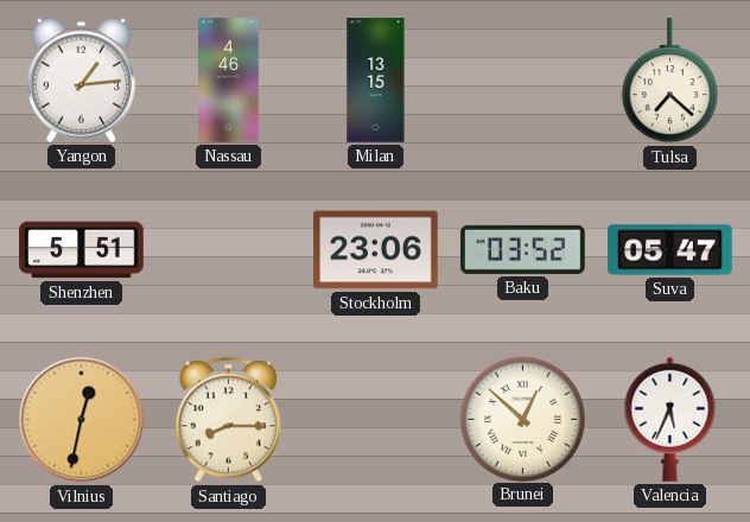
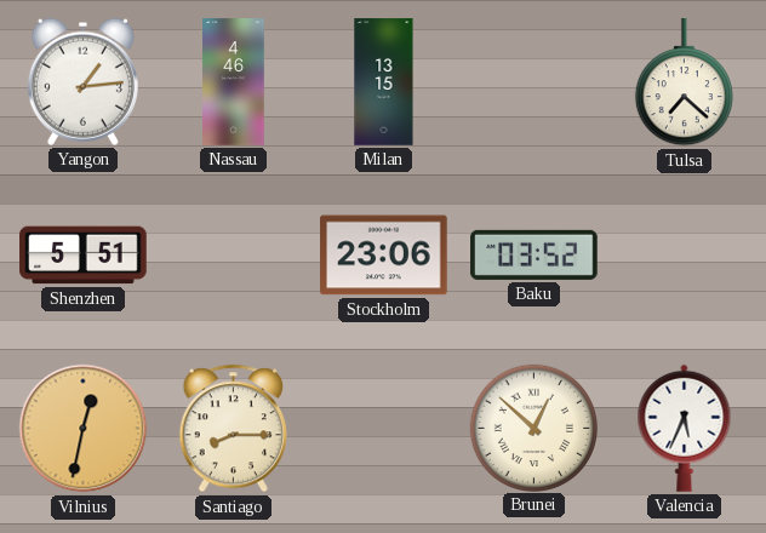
Suva: 05:47 -> none
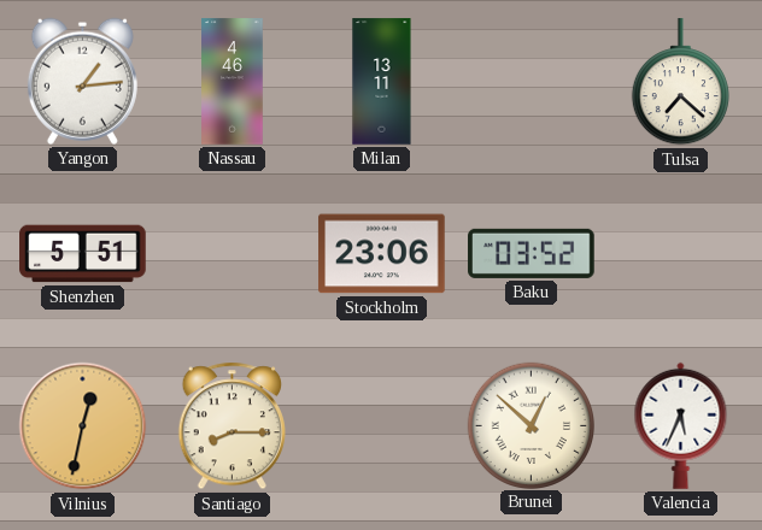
Milan: 13:15 -> 13:11
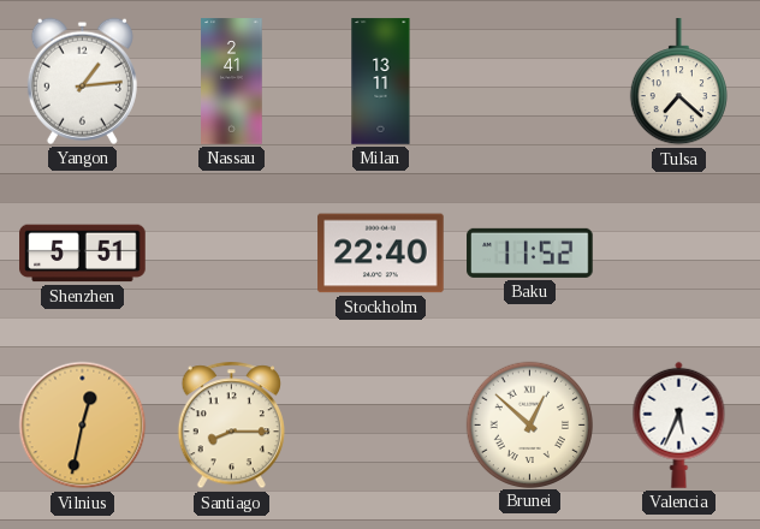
Nassau: 4:46 -> 2:41
Stockholm: 23:06 -> 22:40
Baku: 03:52 -> 11:52
